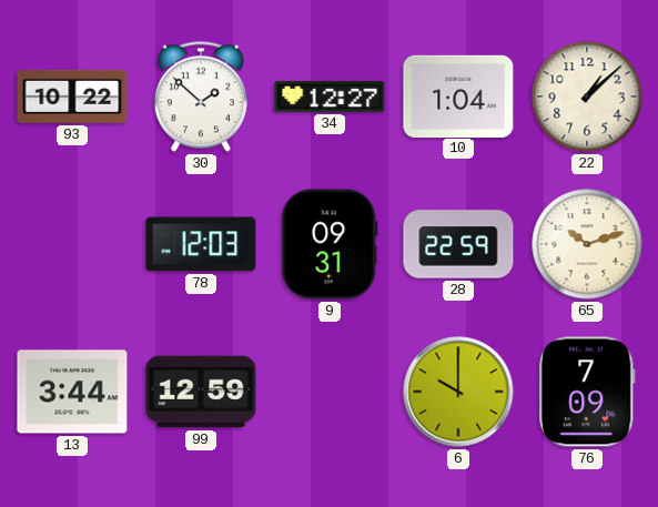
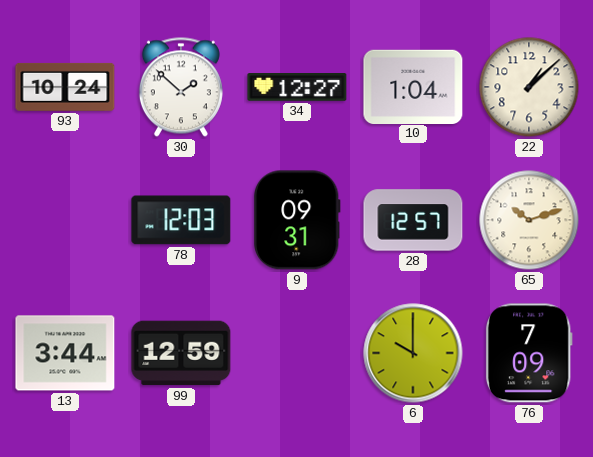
93: 10:22 -> 10:24
28: 22:59 -> 12:57
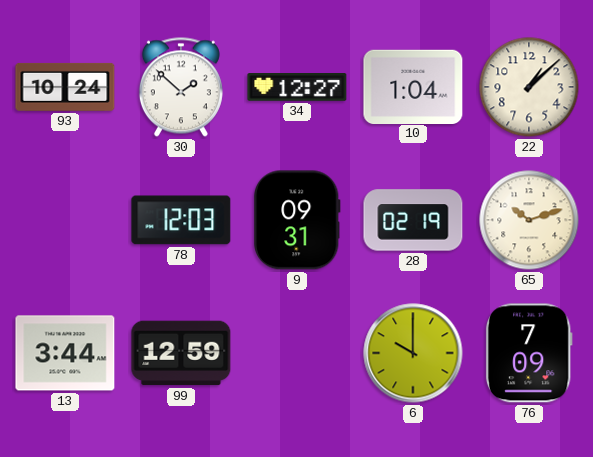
28: 12:57 -> 02:19
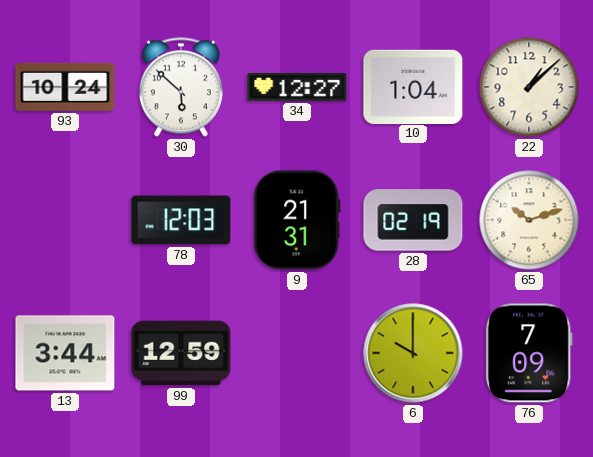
30: 1:52 -> 5:52
9: 09:31 -> 21:31
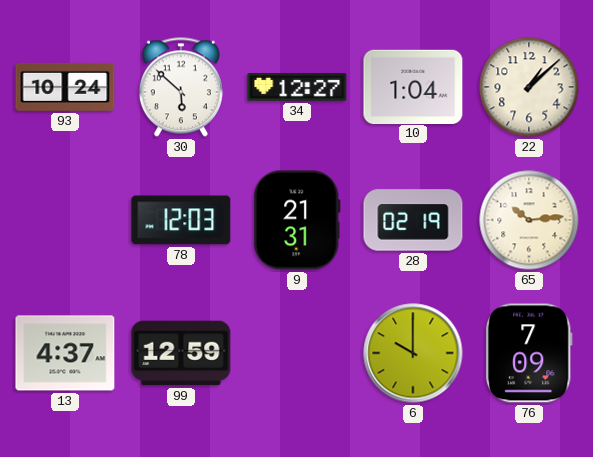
65: 10:12 -> 10:14
13: 3:44 -> 4:37
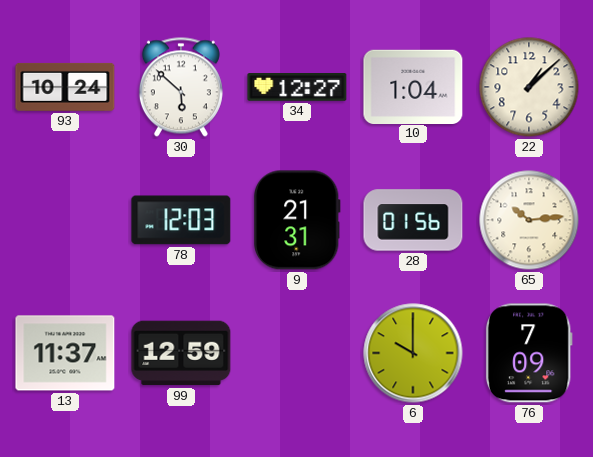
28: 02:19 -> 01:56
13: 4:37 -> 11:37
